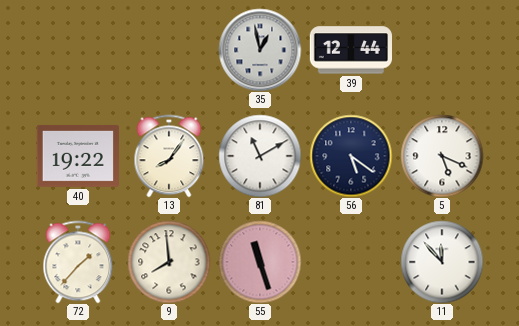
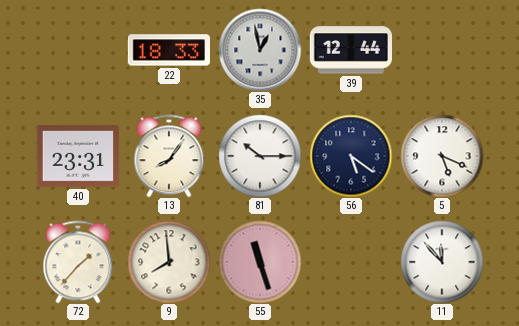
22: none -> 18:33
40: 19:22 -> 23:31
81: 11:10 -> 10:15
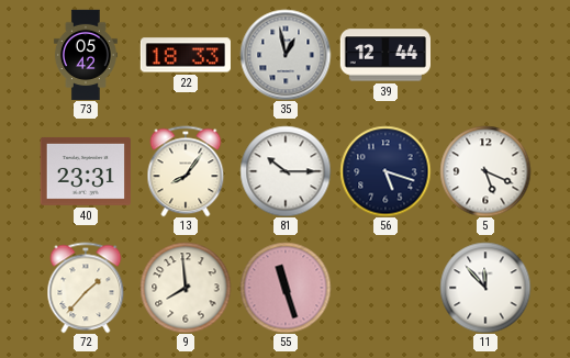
73: none -> 05:42
56: 5:21 -> 5:18
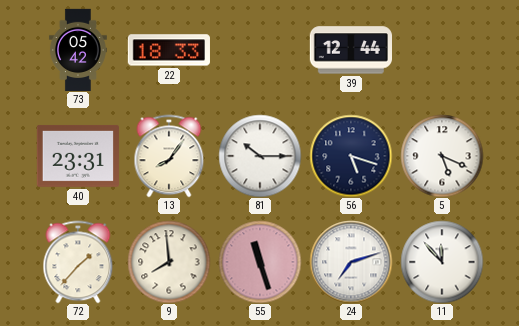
35: 12:58 -> none
24: none -> 7:12
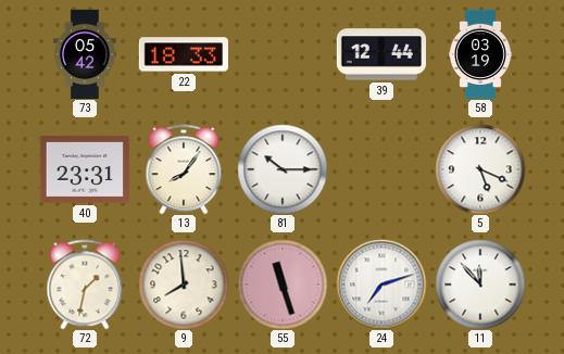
58: none -> 03:19
56: 5:18 -> none
72: 1:37 -> 1:32
